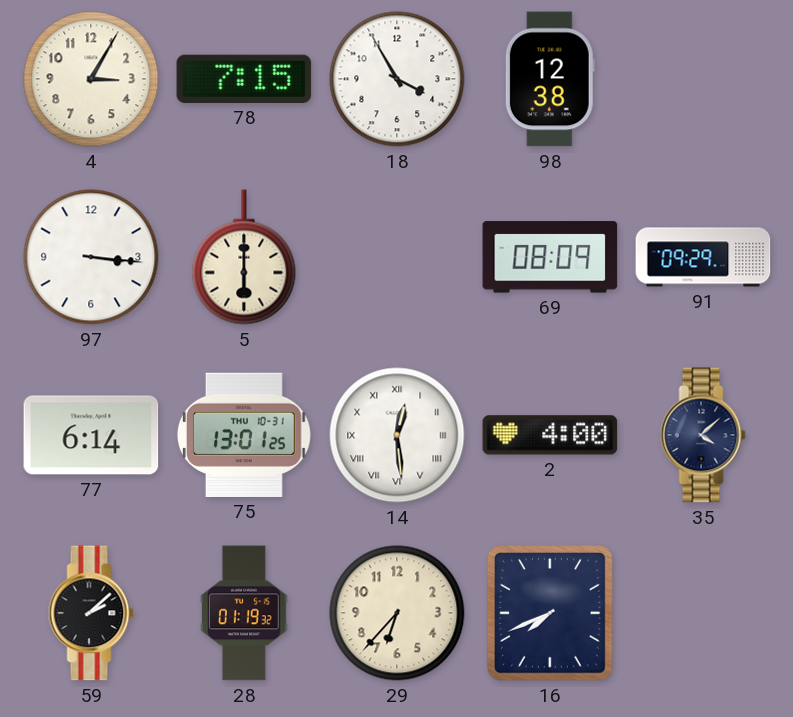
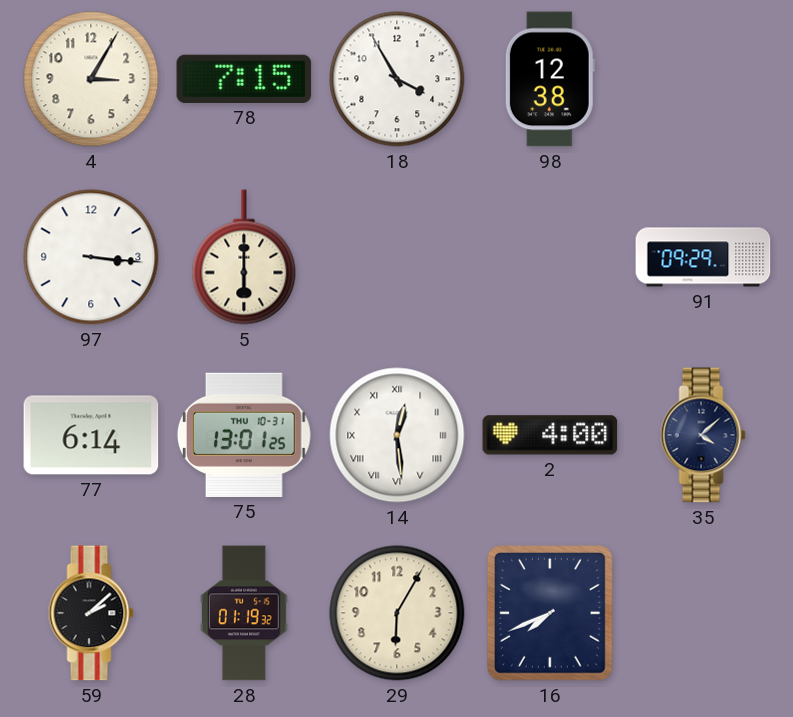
69: 08:09 -> none
29: 6:37 -> 6:05
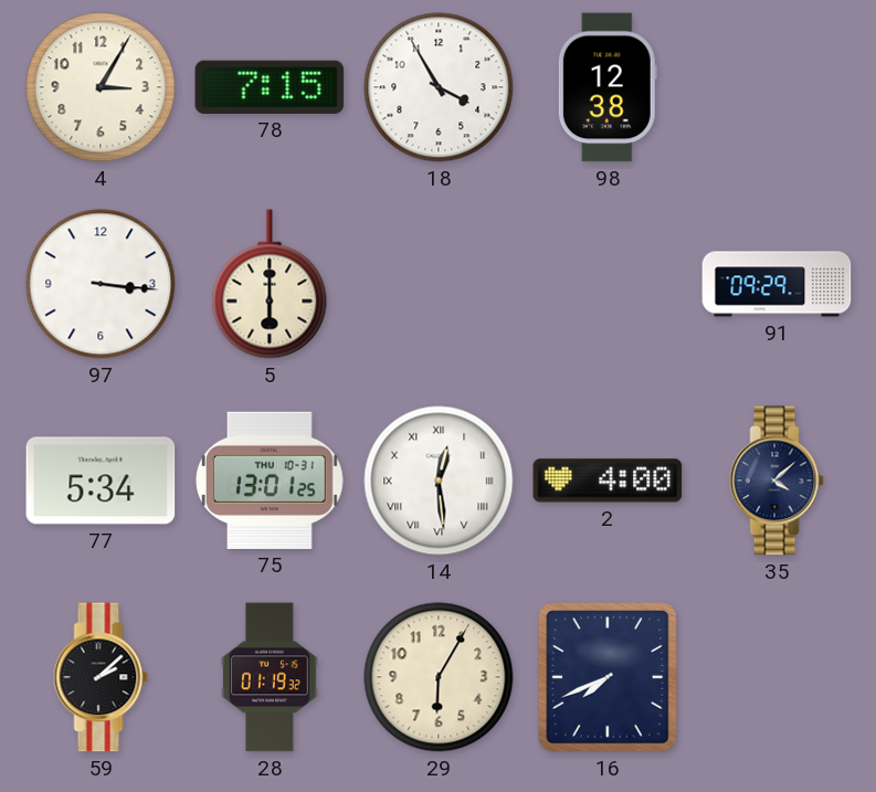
77: 6:14 -> 5:34
